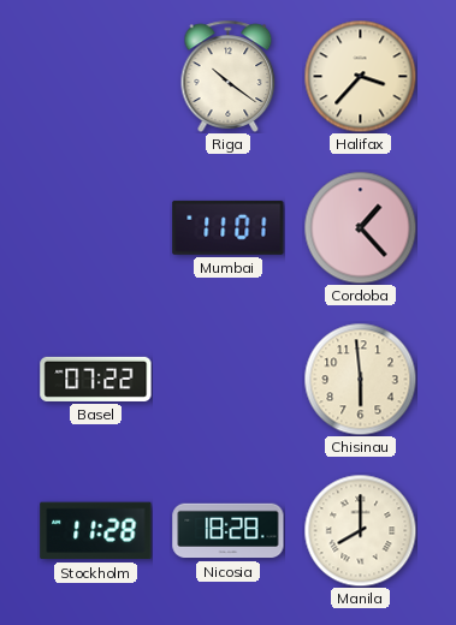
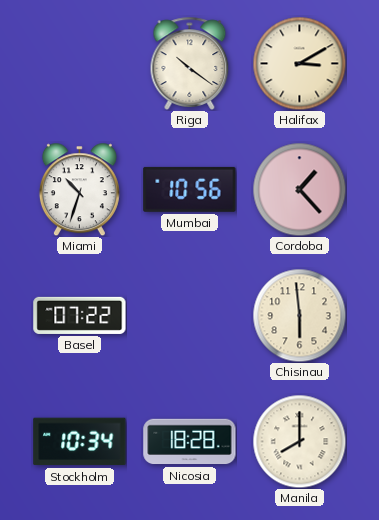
Halifax: 3:37 -> 3:10
Miami: none -> 10:33
Mumbai: 11:01 -> 10:56
Stockholm: 11:28 -> 10:34
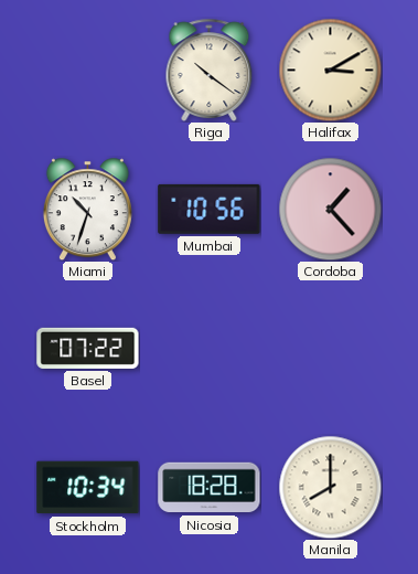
Chisinau: 5:59 -> none
